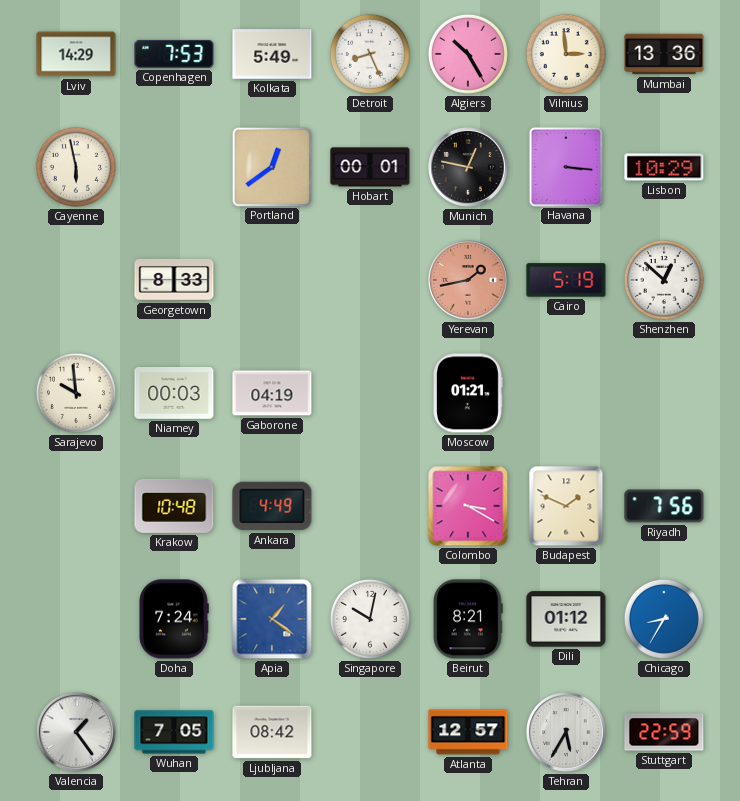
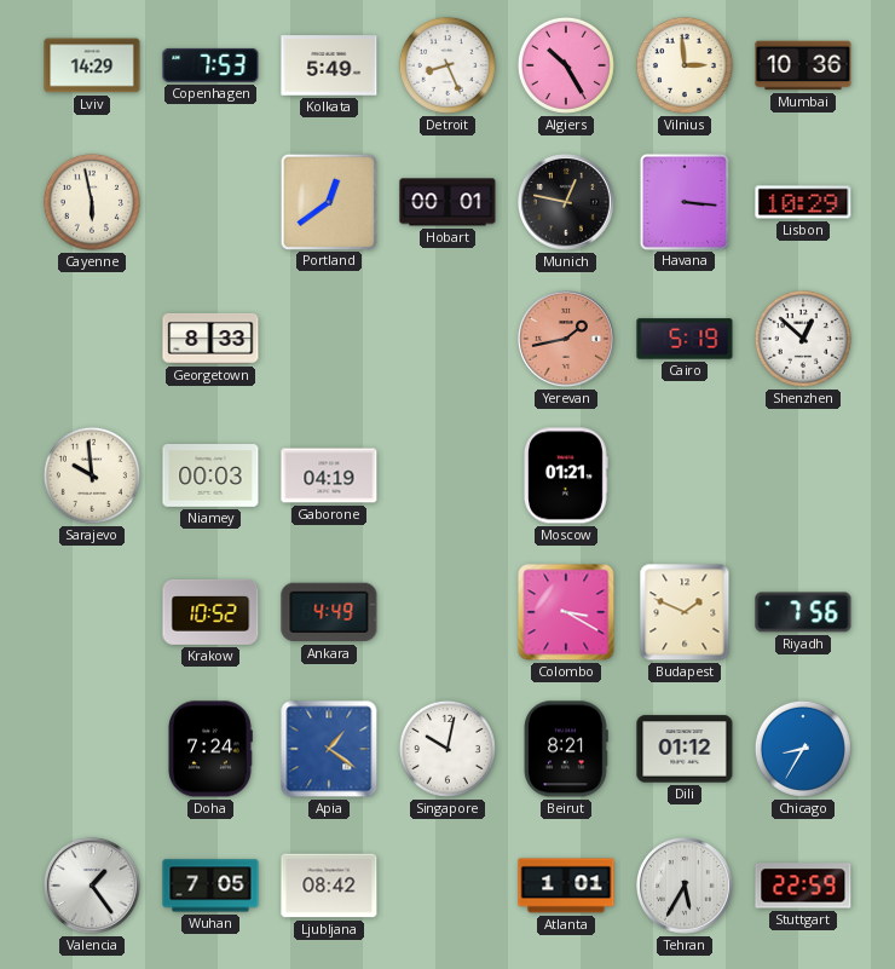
Mumbai: 13:36 -> 10:36
Krakow: 10:48 -> 10:52
Atlanta: 12:57 -> 1:01
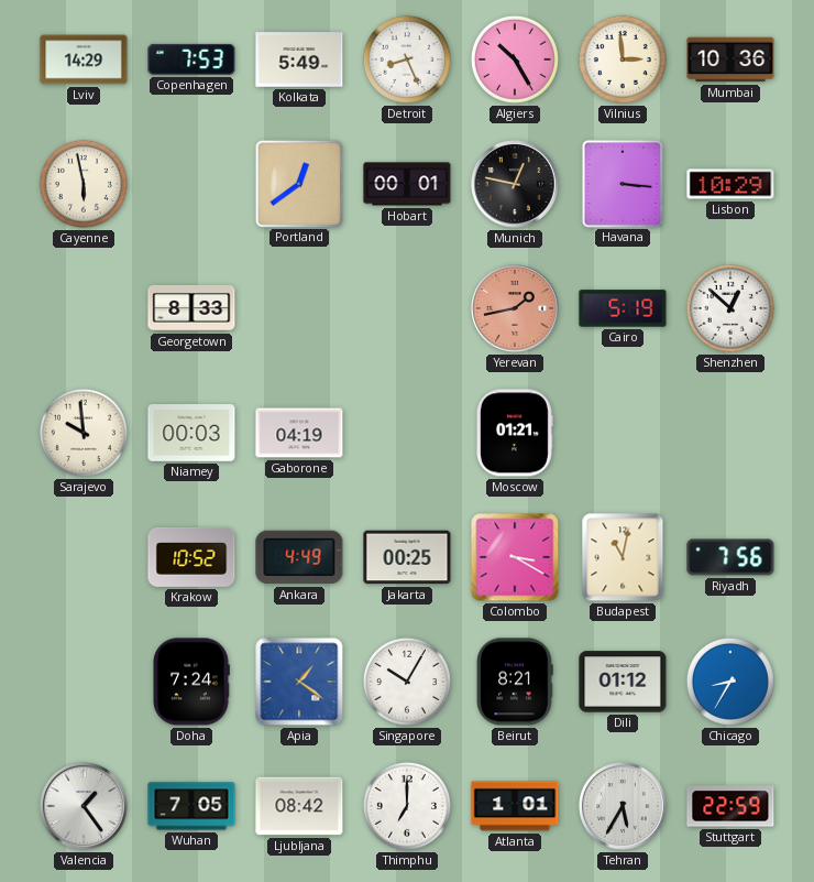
Jakarta: none -> 00:25
Budapest: 1:49 -> 11:02
Singapore: 10:02 -> 10:05
Thimphu: none -> 7:00
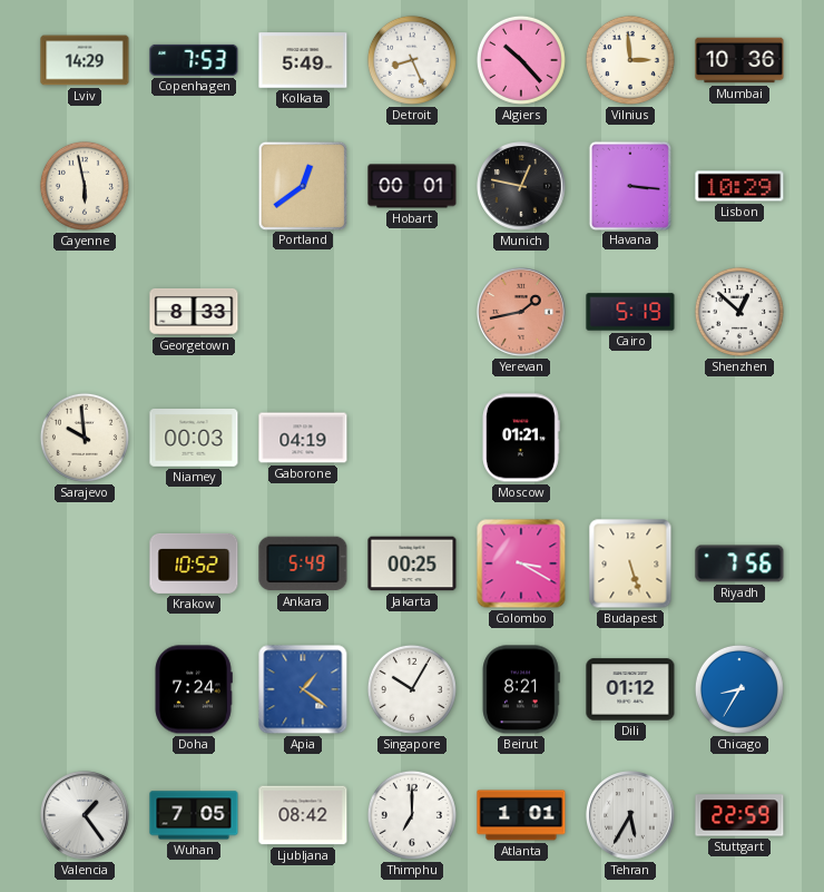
Algiers: 10:25 -> 10:23
Ankara: 4:49 -> 5:49
Budapest: 11:02 -> 5:27
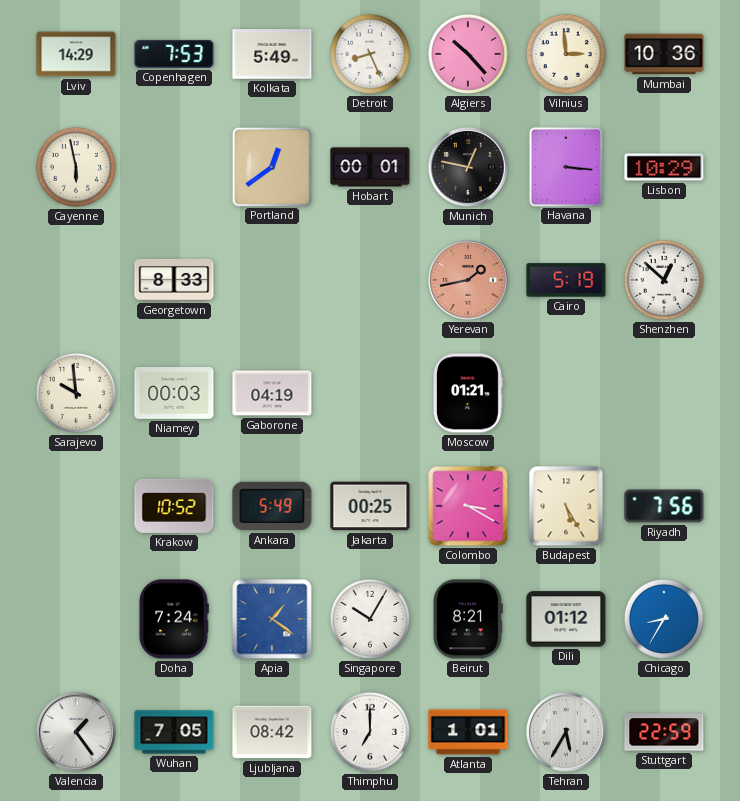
Budapest: 5:27 -> 5:25
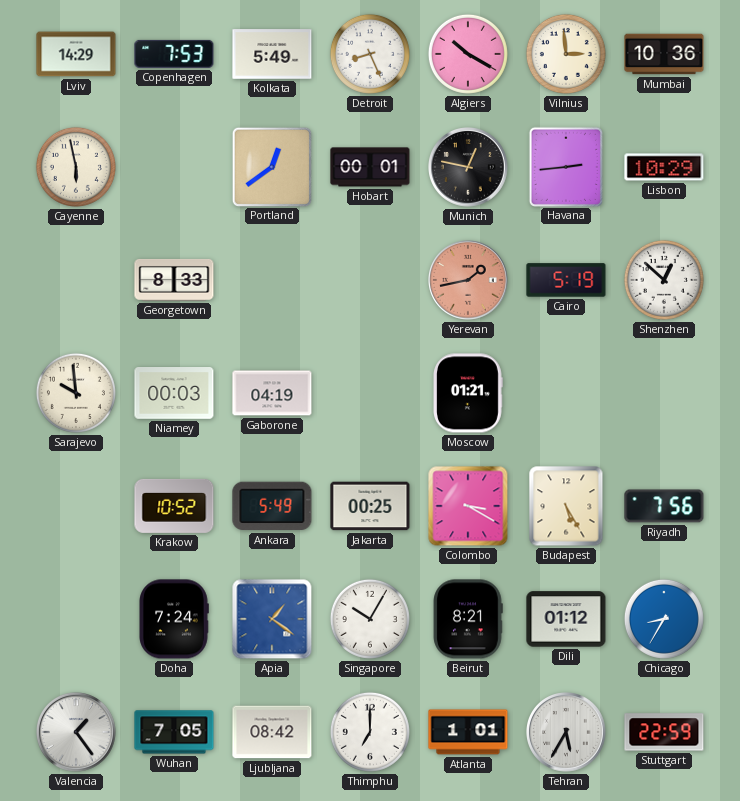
Algiers: 10:23 -> 10:20
Havana: 3:16 -> 2:44
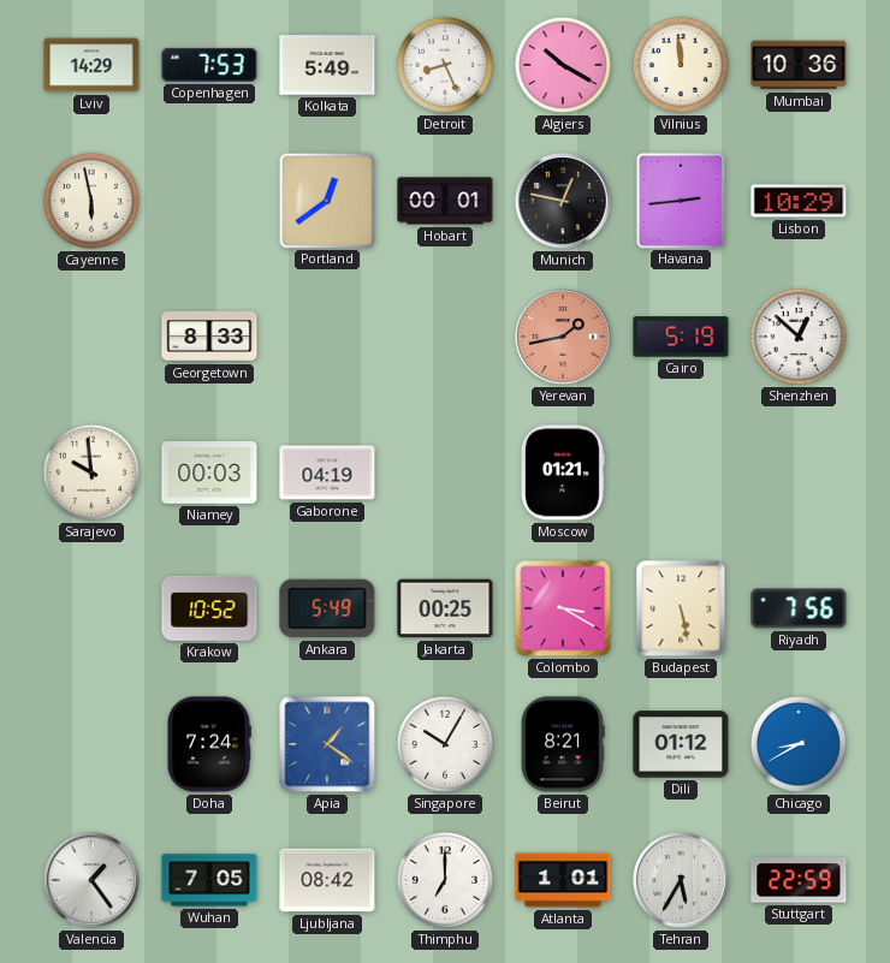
Vilnius: 2:59 -> 11:59
Budapest: 5:25 -> 5:28
Chicago: 8:35 -> 8:40
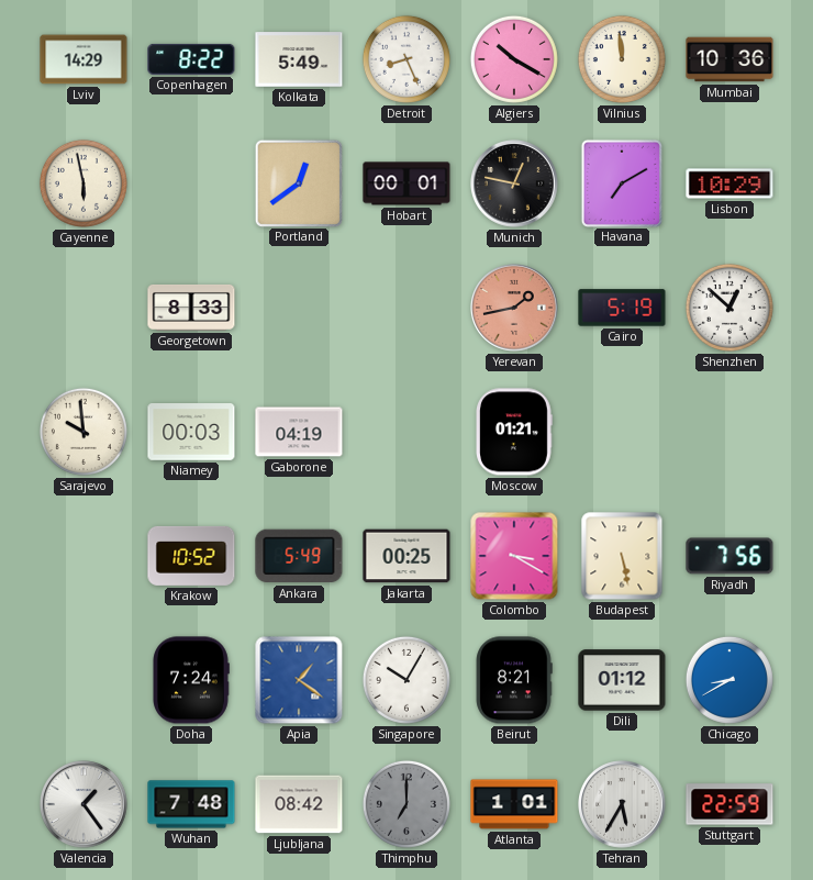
Copenhagen: 7:53 -> 8:22
Havana: 2:44 -> 7:10
Wuhan: 7:05 -> 7:48
Thimphu dial: white -> grey
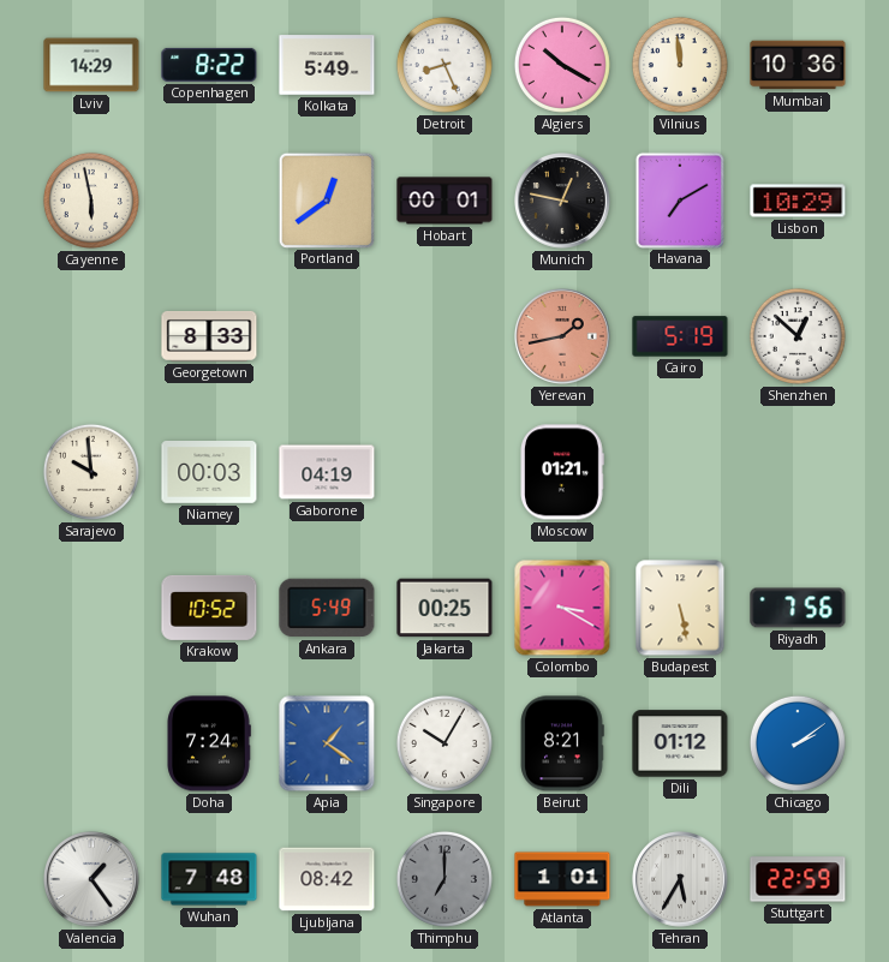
Chicago: 8:40 -> 2:09
